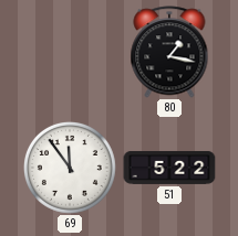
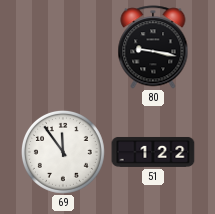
80: 1:17 -> 9:17
51: 5:22 -> 1:22
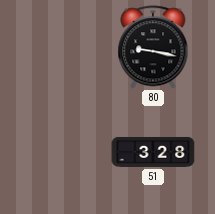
69: 11:54 -> none
51: 1:22 -> 3:28
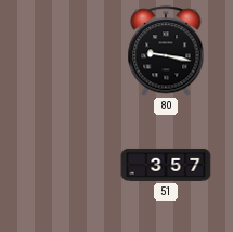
51: 3:28 -> 3:57
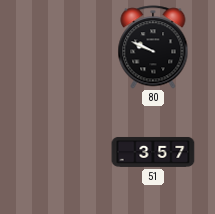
80: 9:17 -> 9:49
